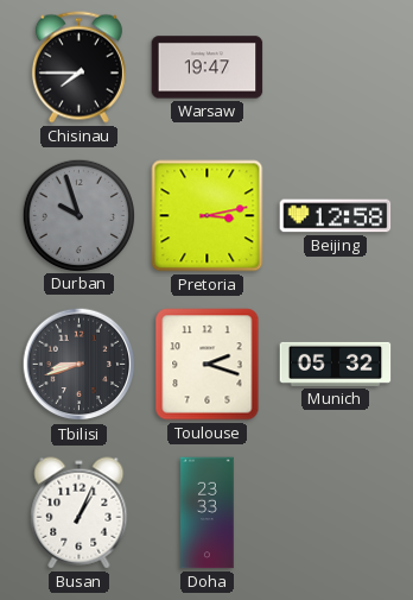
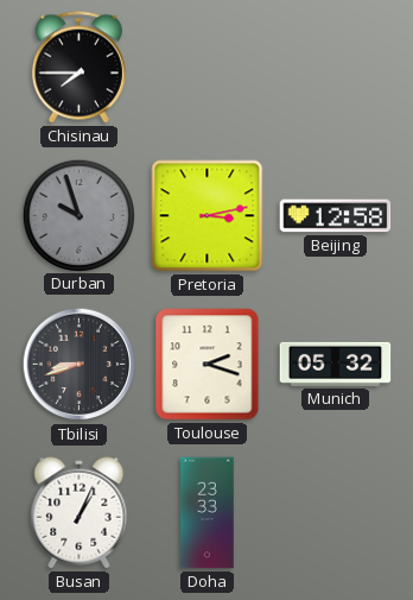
Warsaw: 19:47 -> none
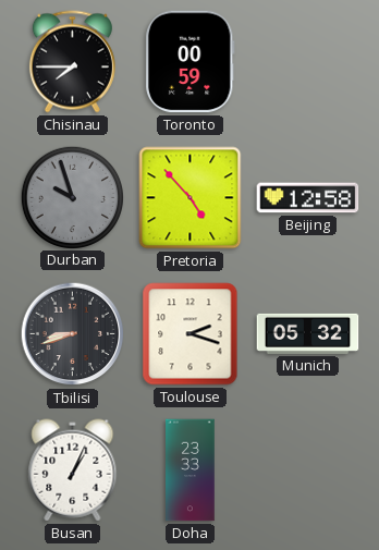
Toronto: none -> 00:59
Pretoria: 3:13 -> 4:53
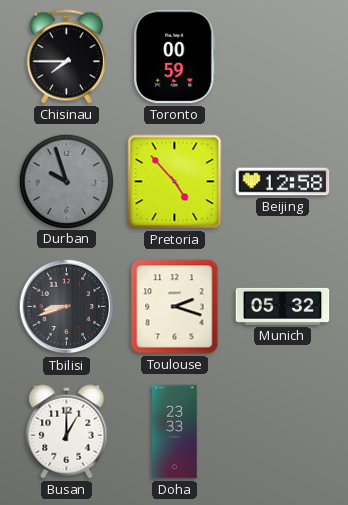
Busan: 1:04 -> 1:00
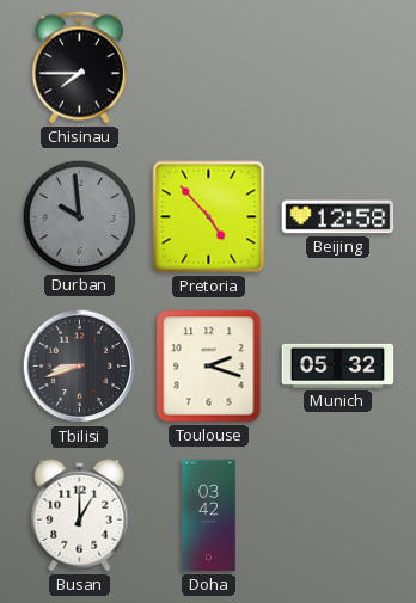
Toronto: 00:59 -> none
Durban: 9:57 -> 9:59
Doha: 23:33 -> 03:42
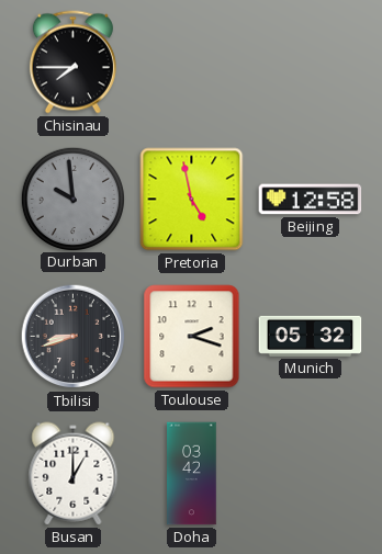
Pretoria: 4:53 -> 4:58
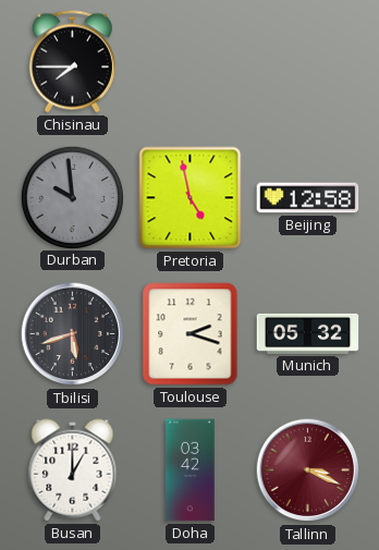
Tbilisi: 8:42 -> 5:42
Tallinn: none -> 3:19
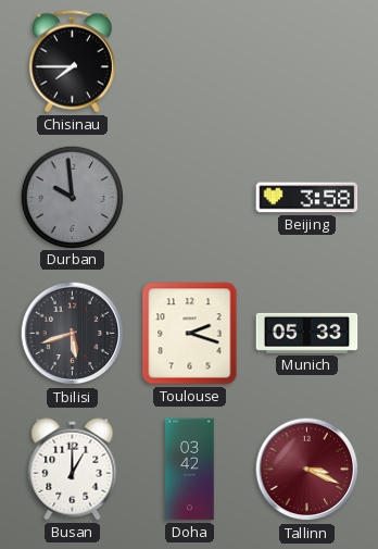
Pretoria: 4:58 -> none
Beijing: 12:58 -> 3:58
Munich: 05:32 -> 05:33
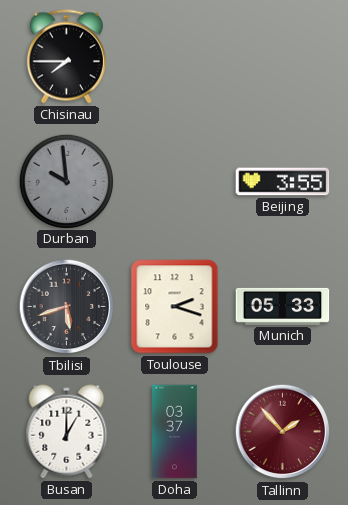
Beijing: 3:58 -> 3:55
Doha: 03:42 -> 03:37
Tallinn: 3:19 -> 1:53
